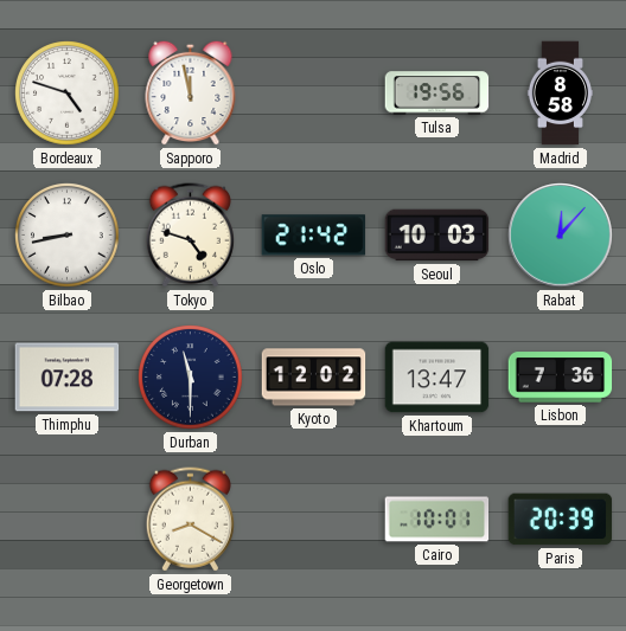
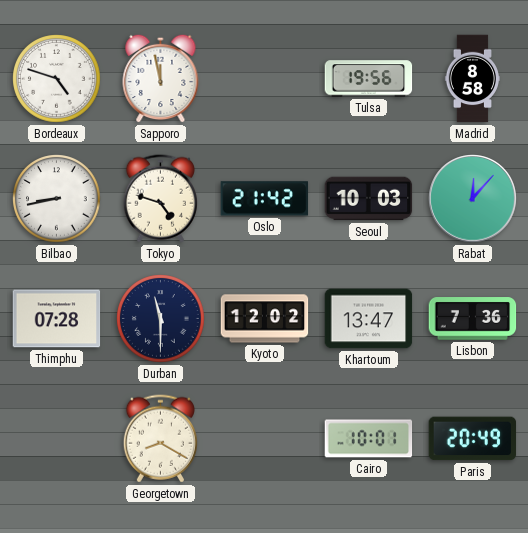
Paris: 20:39 -> 20:49
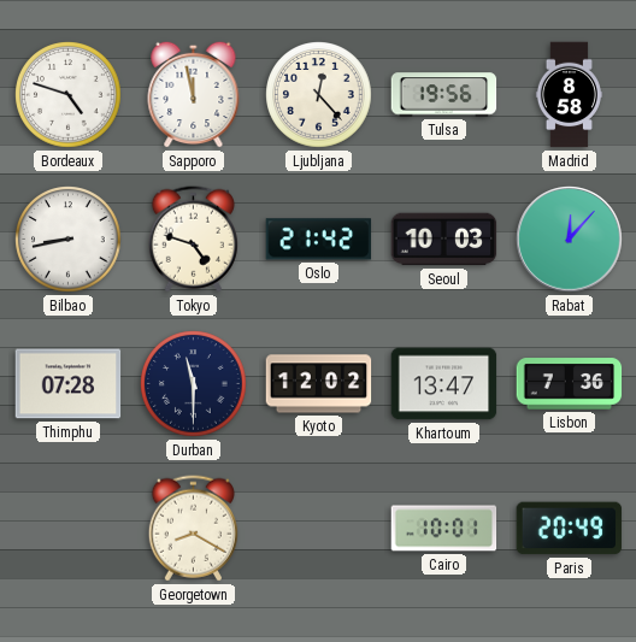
Ljubljana: none -> 12:23
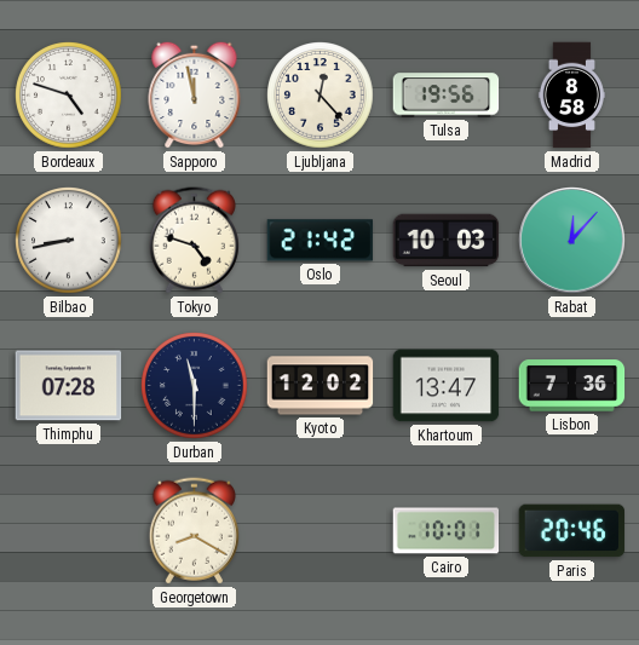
Paris: 20:49 -> 20:46
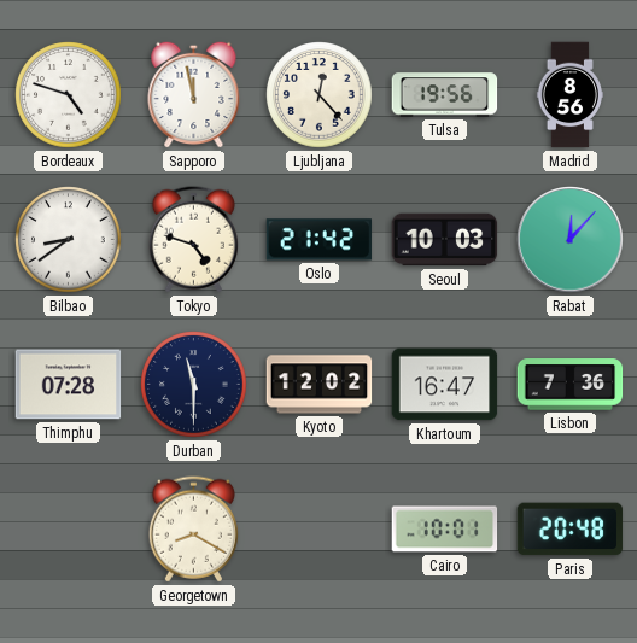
Madrid: 8:58 -> 8:56
Bilbao: 8:43 -> 8:39
Khartoum: 13:47 -> 16:47
Paris: 20:46 -> 20:48
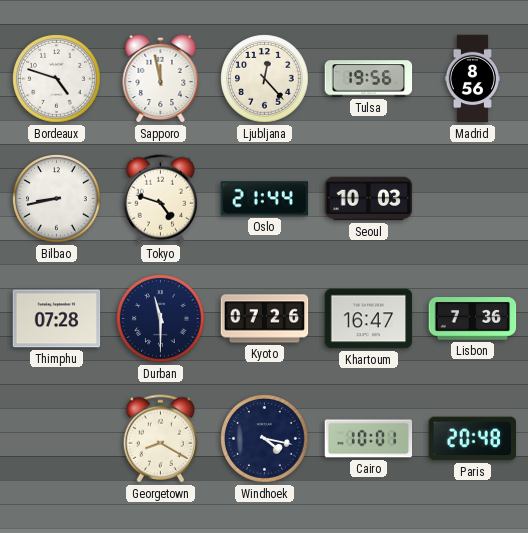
Bilbao: 8:39 -> 8:43
Oslo: 21:42 -> 21:44
Rabat: 12:07 -> none
Kyoto: 12:02 -> 07:26
Windhoek: none -> 4:17
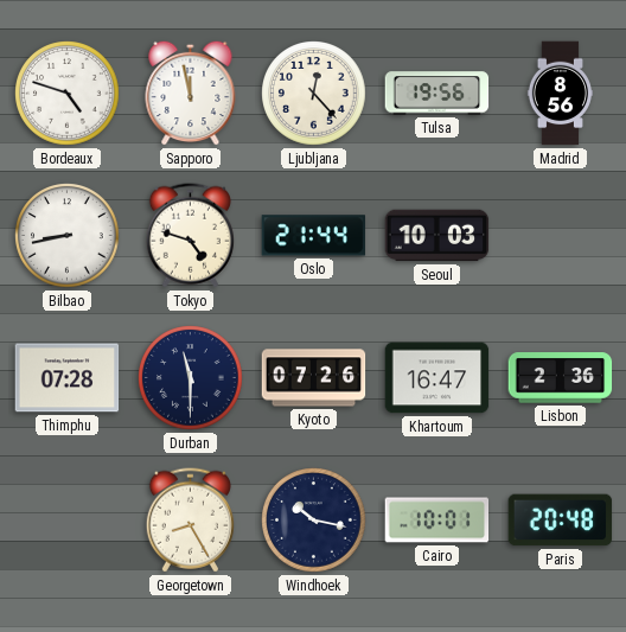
Lisbon: 7:36 -> 2:36
Georgetown: 8:20 -> 8:25
Windhoek: 4:17 -> 10:17
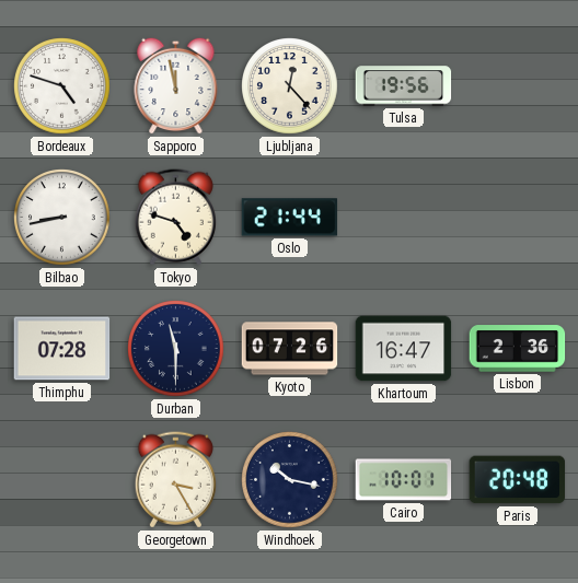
Madrid: 8:56 -> none
Seoul: 10:03 -> none
Georgetown: 8:25 -> 3:25
